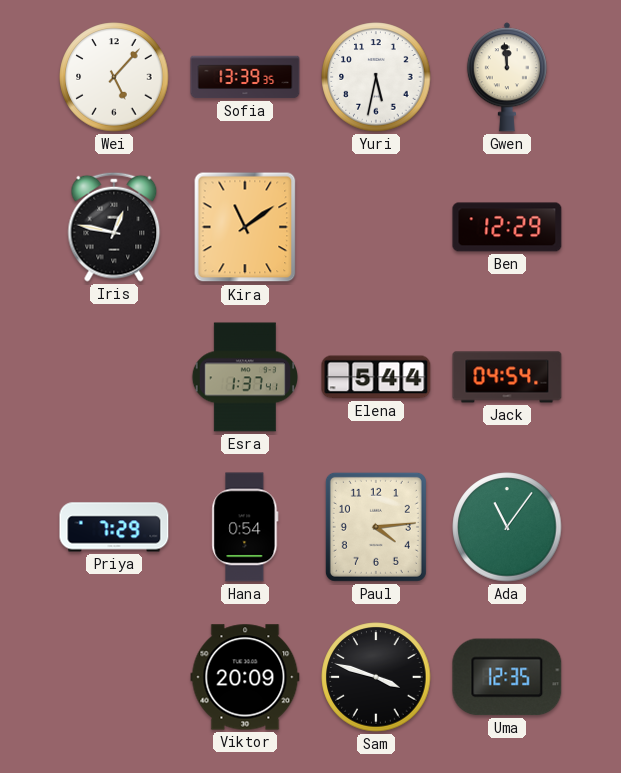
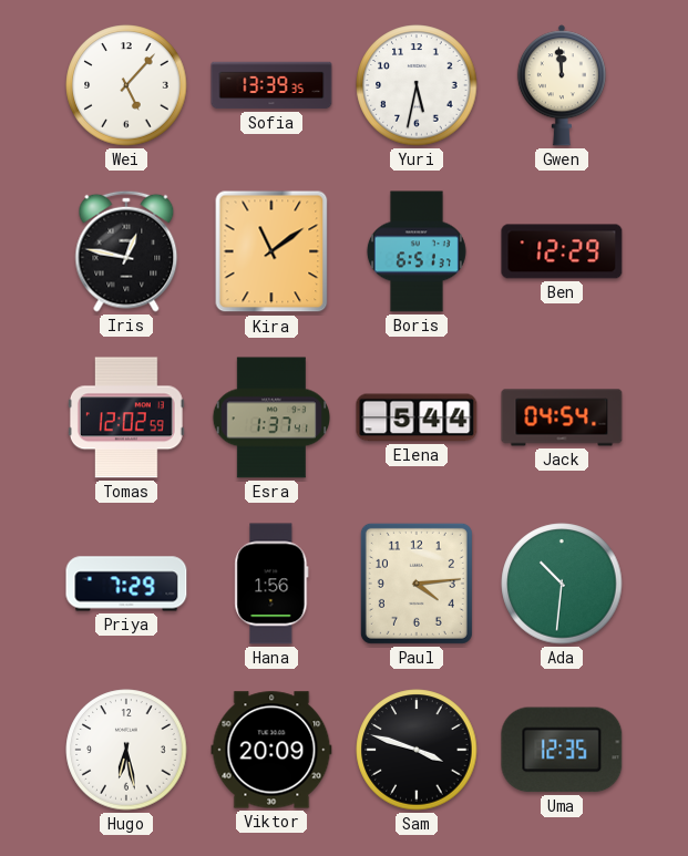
Boris: none -> 6:51
Tomas: none -> 12:02
Hana: 0:54 -> 1:56
Ada: 11:06 -> 10:31
Hugo: none -> 6:28
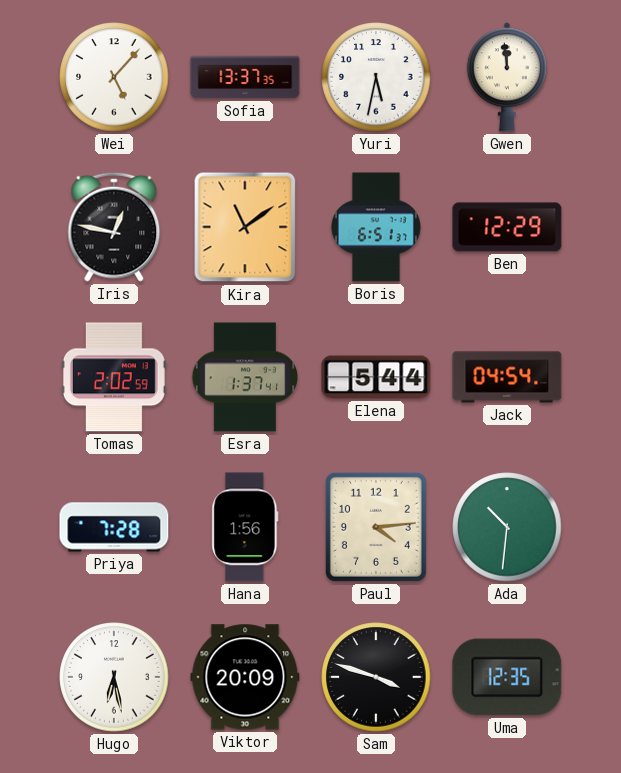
Sofia: 13:39 -> 13:37
Tomas: 12:02 -> 2:02
Priya: 7:29 -> 7:28
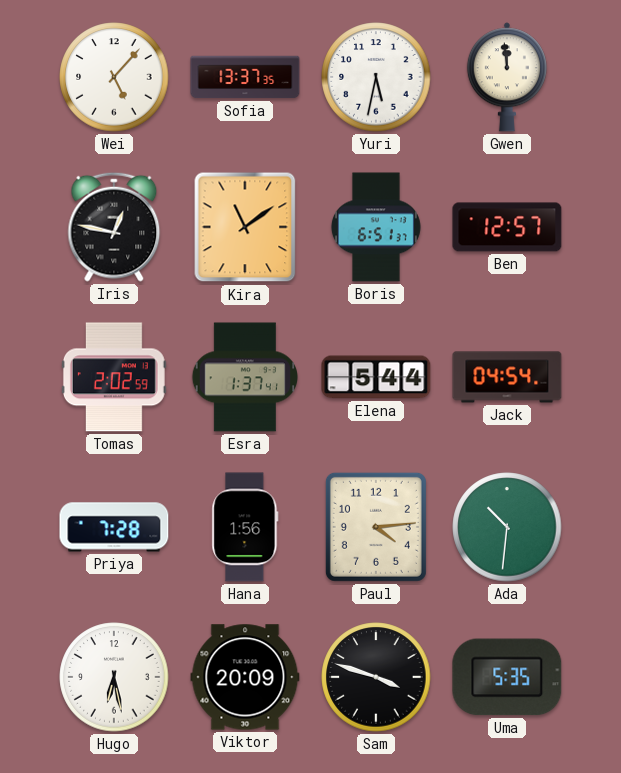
Ben: 12:29 -> 12:57
Uma: 12:35 -> 5:35
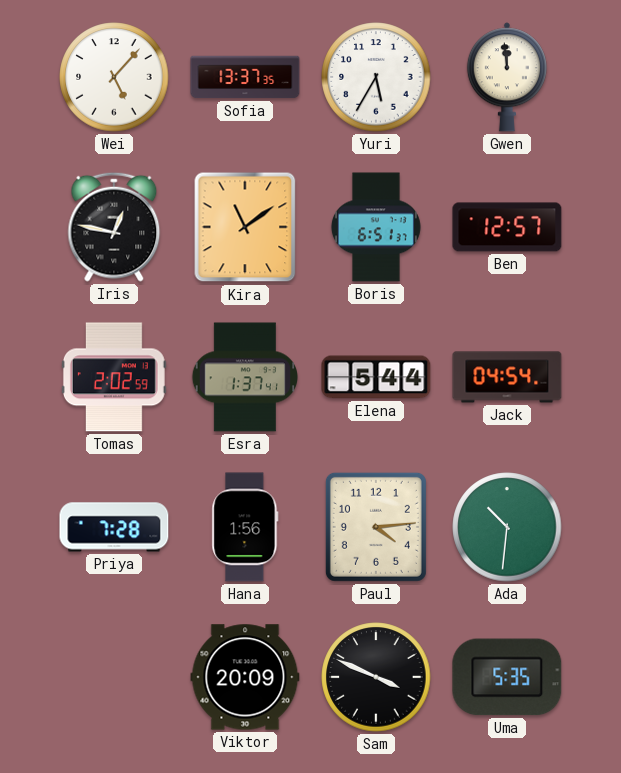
Yuri: 5:32 -> 5:35
Hugo: 6:28 -> none
Sam: 3:48 -> 3:49
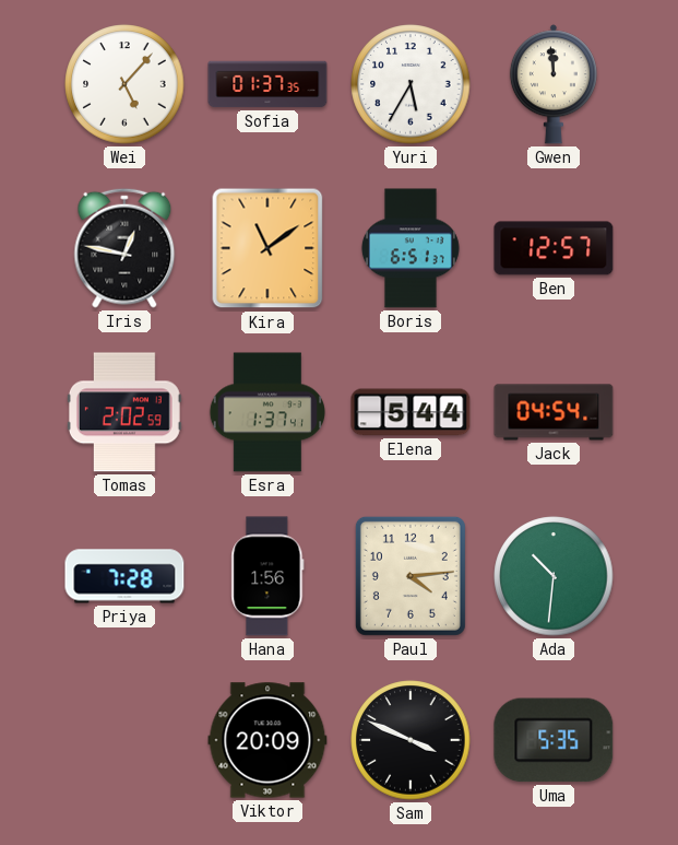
Sofia: 13:37 -> 01:37
